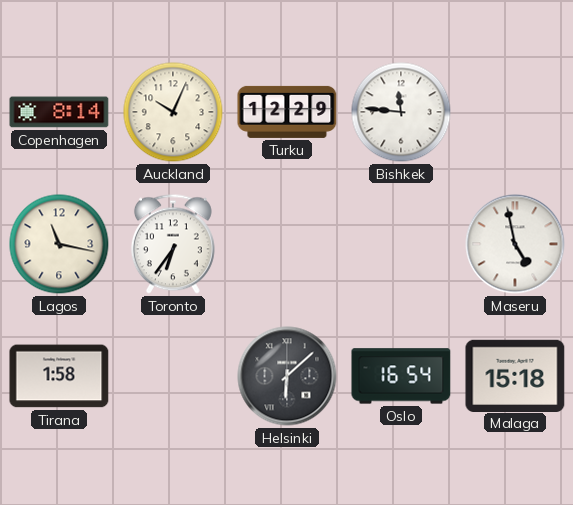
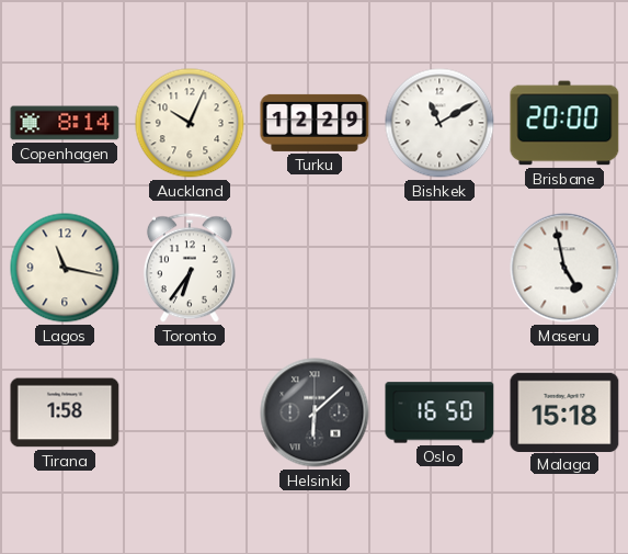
Bishkek: 11:46 -> 11:10
Brisbane: none -> 20:00
Oslo: 16:54 -> 16:50
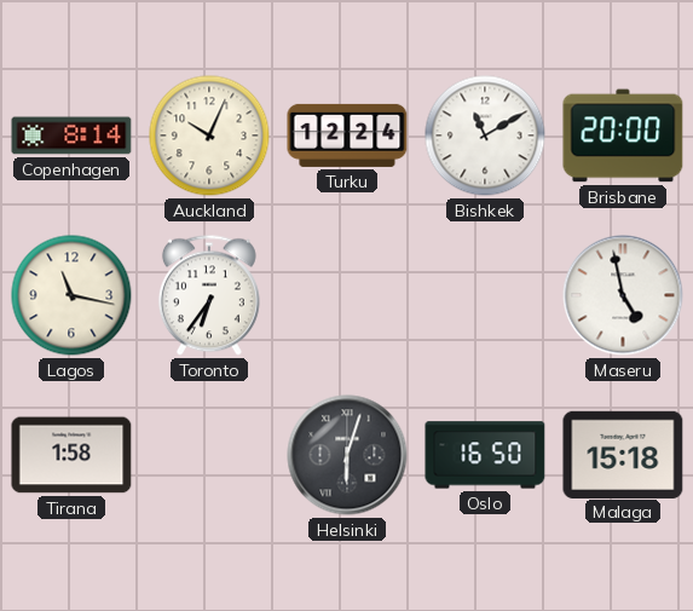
Turku: 12:29 -> 12:24
Helsinki: 6:08 -> 6:03
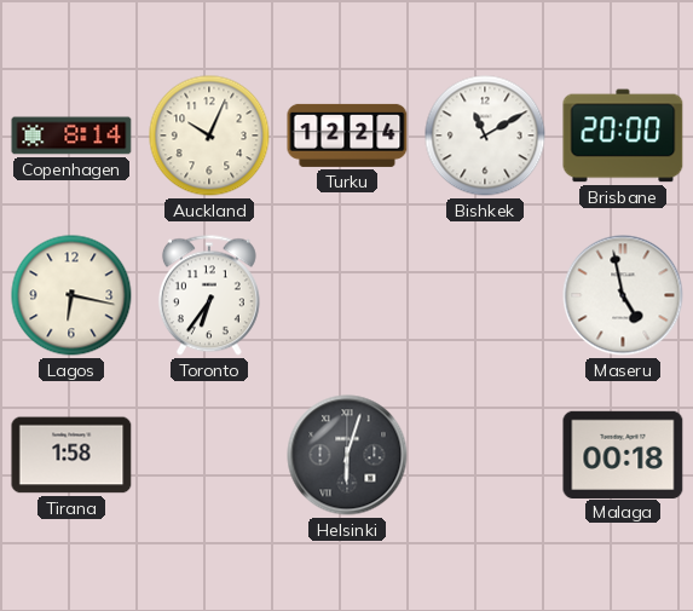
Lagos: 11:17 -> 6:17
Oslo: 16:50 -> none
Malaga: 15:18 -> 00:18
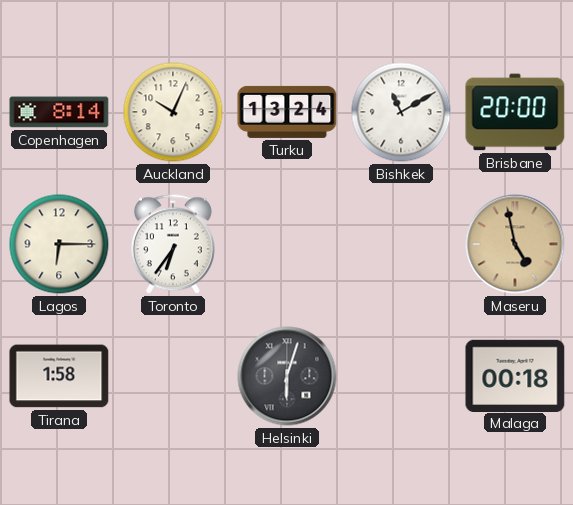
Turku: 12:24 -> 13:24
Lagos: 6:17 -> 6:15
Maseru dial: white -> champagne
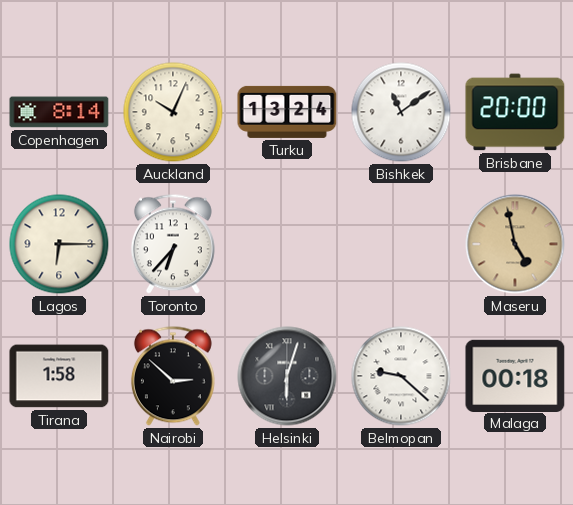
Bishkek: 11:10 -> 11:09
Toronto: 6:36 -> 6:37
Nairobi: none -> 2:52
Belmopan: none -> 9:22
